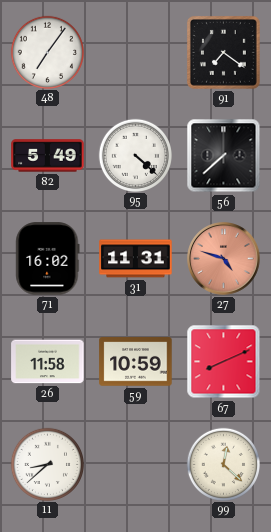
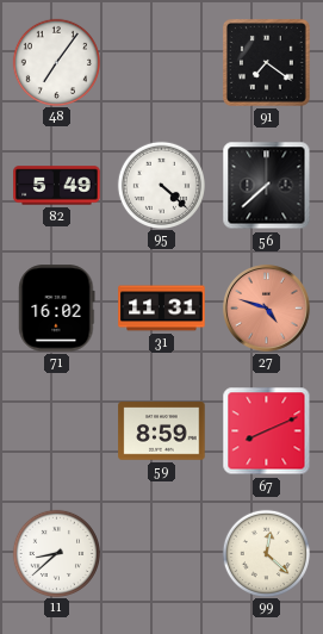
26: 11:58 -> none
59: 10:59 -> 8:59
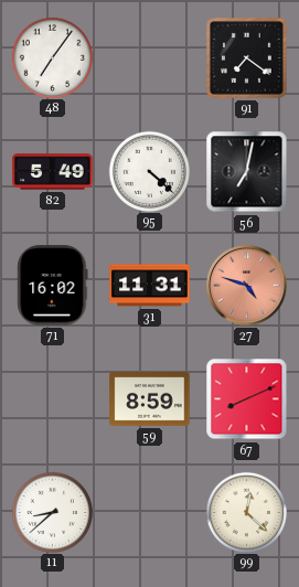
56: 7:38 -> 7:02
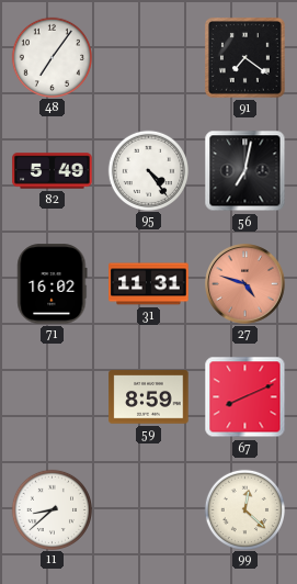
95: 4:22 -> 4:24
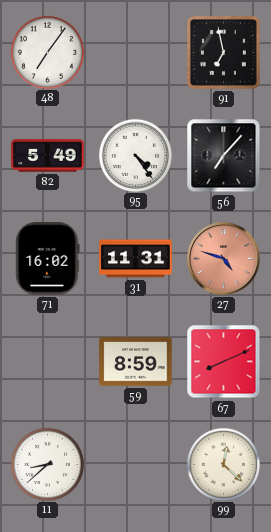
91: 7:21 -> 6:58
56: 7:02 -> 7:07
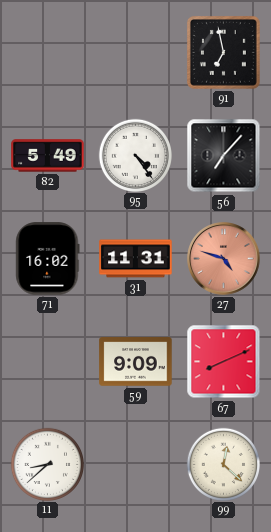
48: 7:06 -> none
59: 8:59 -> 9:09
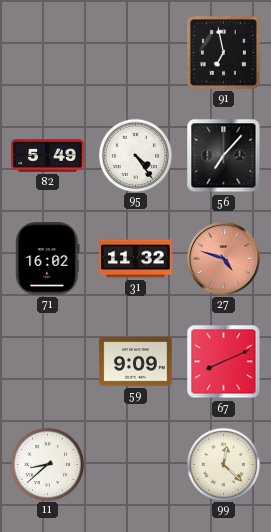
31: 11:31 -> 11:32
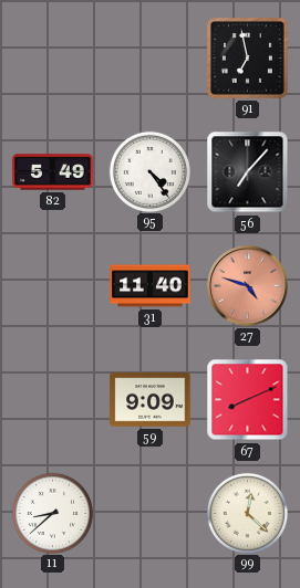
71: 16:02 -> none
31: 11:32 -> 11:40
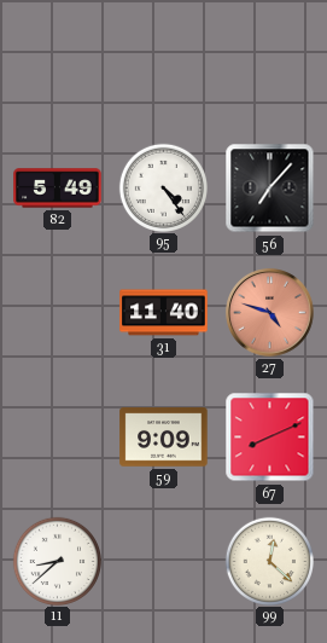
91: 6:58 -> none
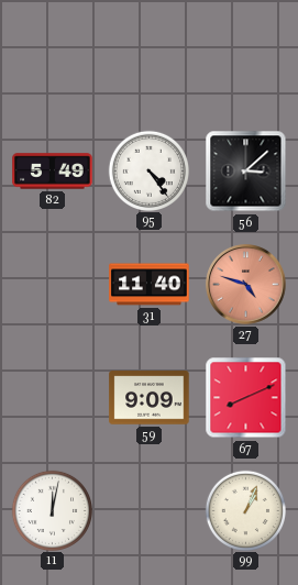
56: 7:07 -> 3:08
11: 8:38 -> 12:02
99: 12:22 -> 1:04
